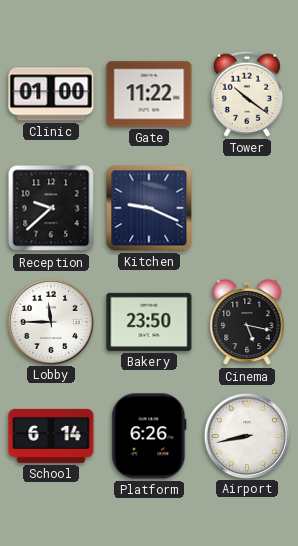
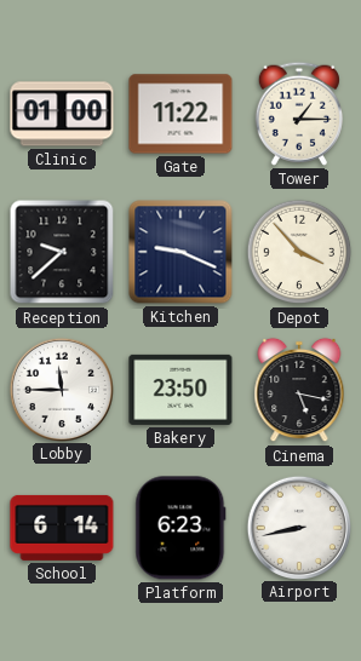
Tower: 10:21 -> 1:15
Depot: none -> 3:53
Platform: 6:26 -> 6:23
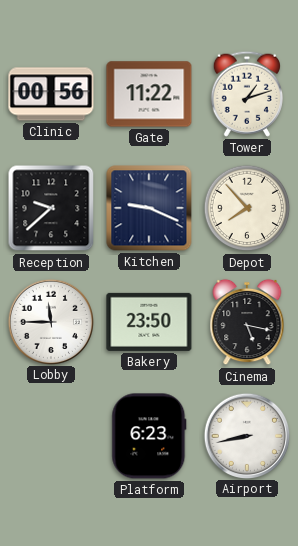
Clinic: 01:00 -> 00:56
Tower: 1:15 -> 1:12
Depot: 3:53 -> 7:53
School: 6:14 -> none
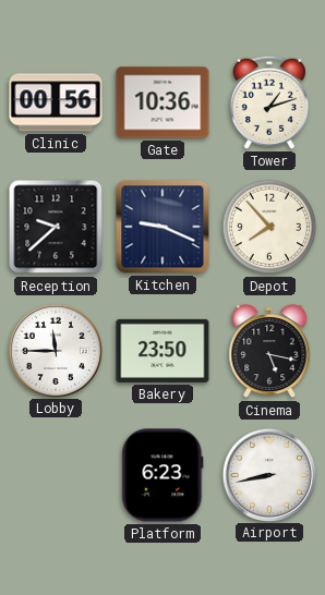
Gate: 11:22 -> 10:36
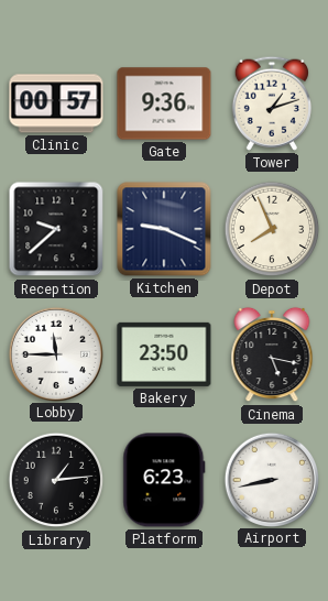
Clinic: 00:56 -> 00:57
Gate: 10:36 -> 9:36
Depot: 7:53 -> 7:56
Library: none -> 1:14
